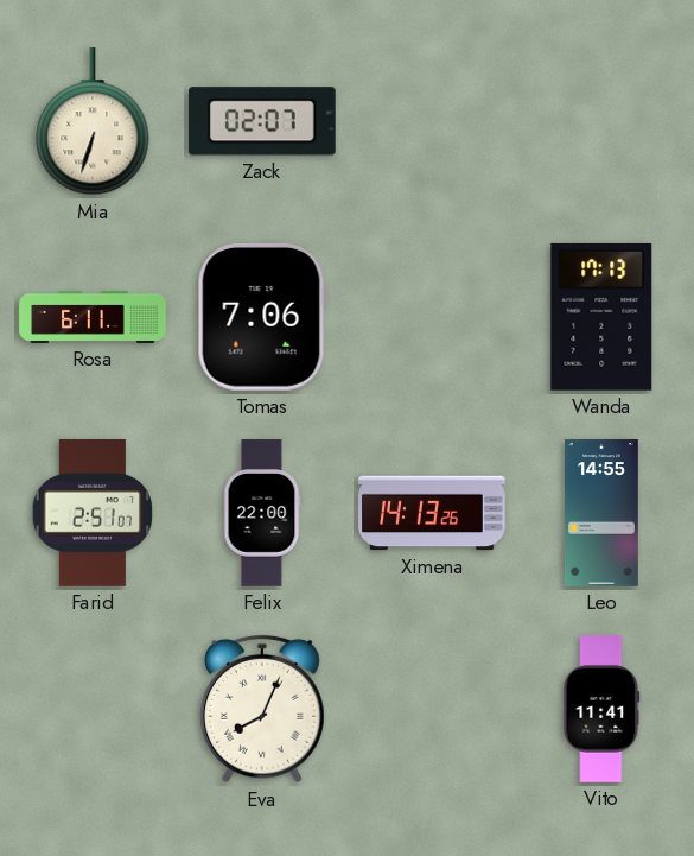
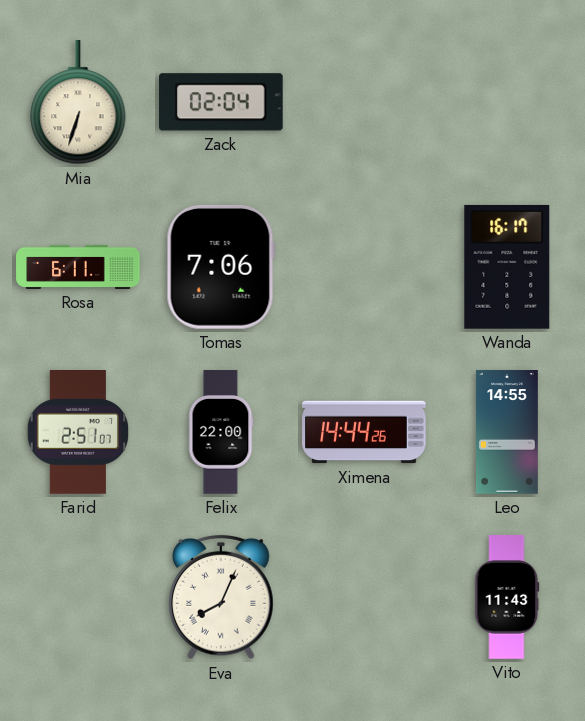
Zack: 02:07 -> 02:04
Wanda: 17:13 -> 16:17
Ximena: 14:13 -> 14:44
Vito: 11:41 -> 11:43
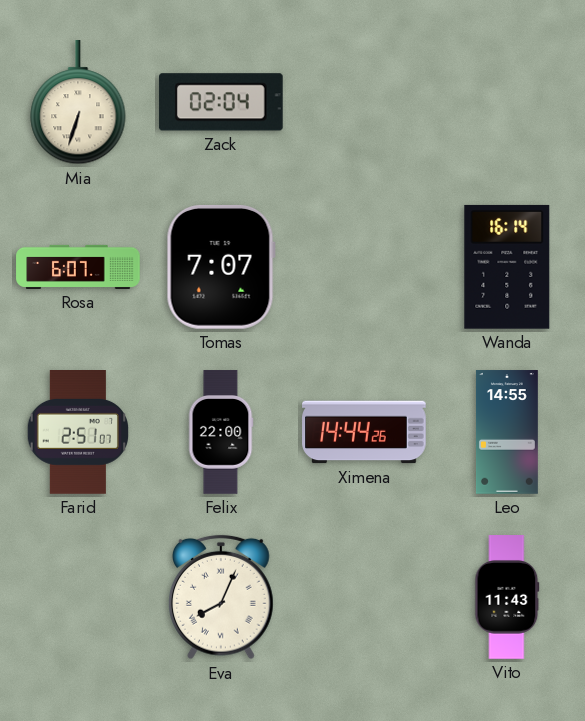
Rosa: 6:11 -> 6:07
Tomas: 7:06 -> 7:07
Wanda: 16:17 -> 16:14
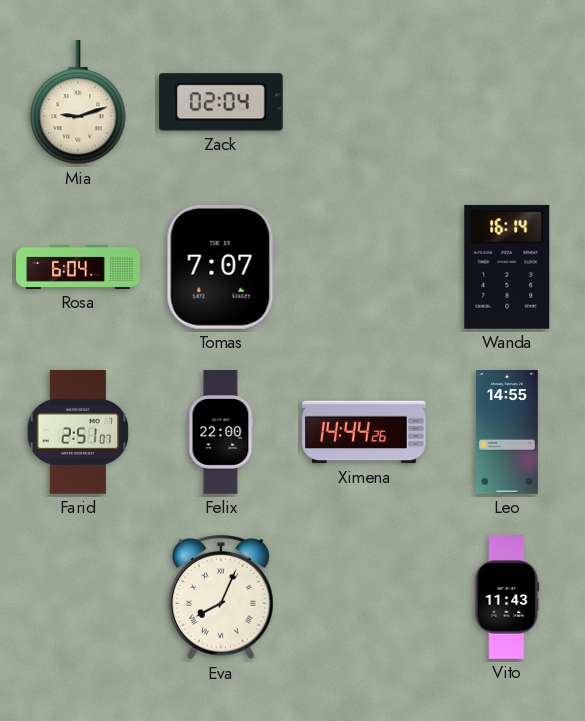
Mia: 6:33 -> 9:12
Rosa: 6:07 -> 6:04
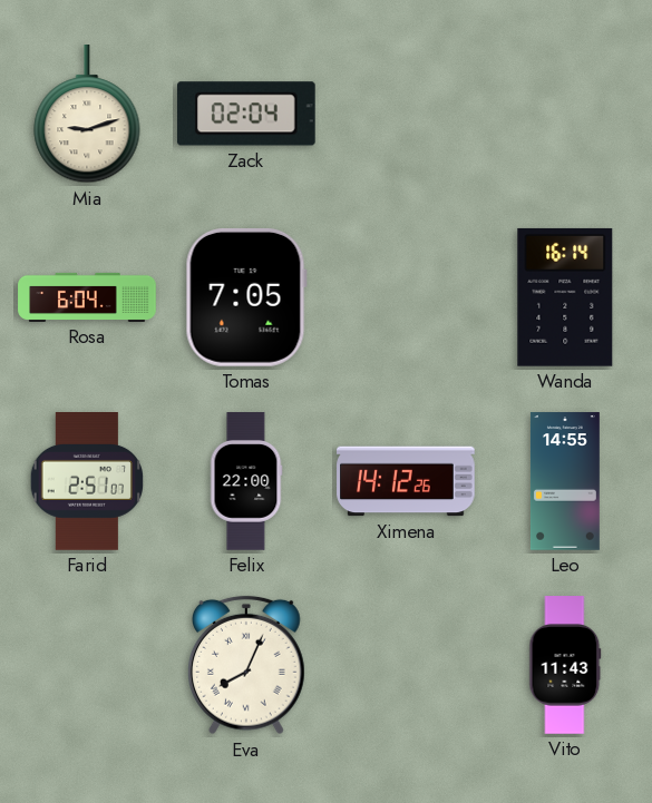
Tomas: 7:07 -> 7:05
Ximena: 14:44 -> 14:12
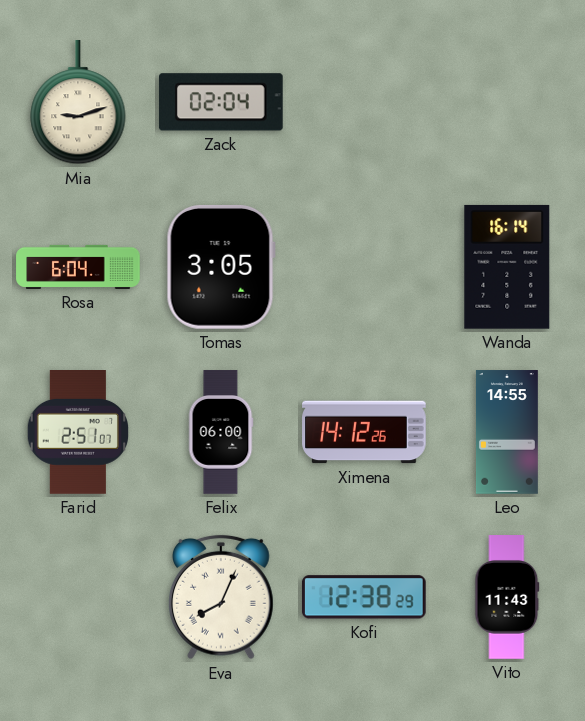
Tomas: 7:05 -> 3:05
Felix: 22:00 -> 06:00
Kofi: none -> 12:38
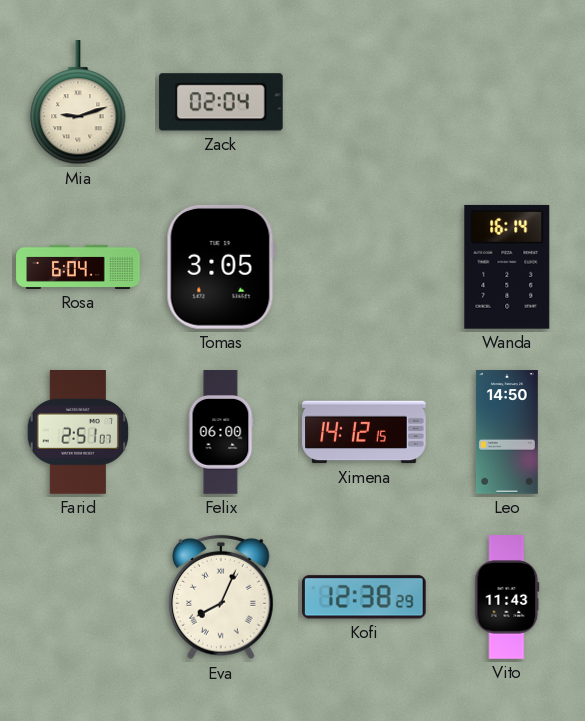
Ximena: 14:12:26 -> 14:12:15
Leo: 14:55 -> 14:50
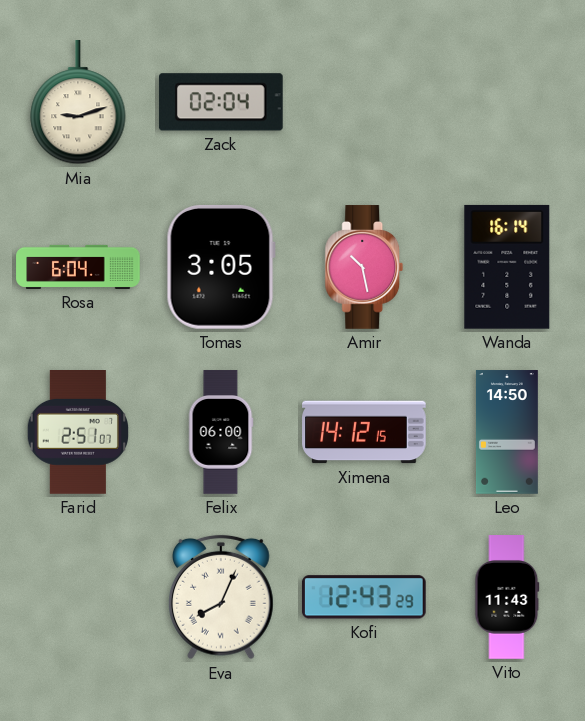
Amir: none -> 10:28
Kofi: 12:38 -> 12:43
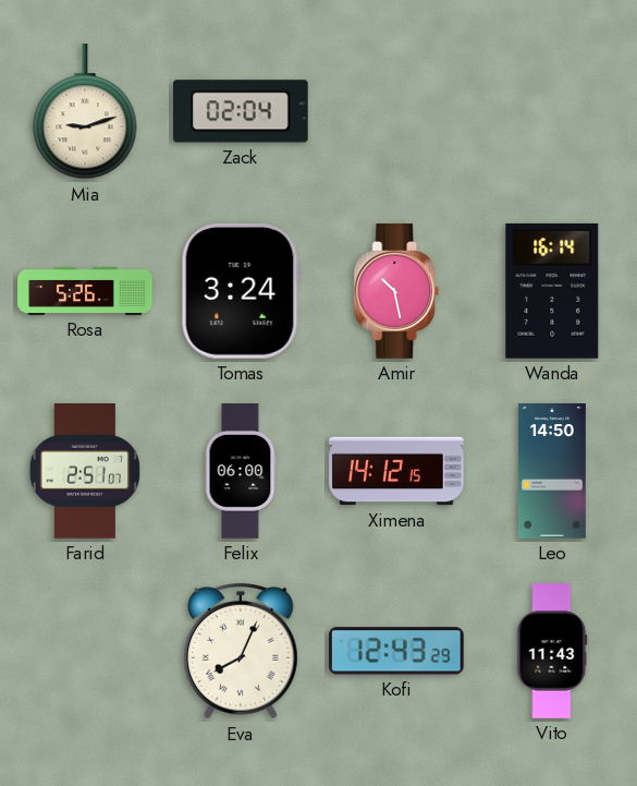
Rosa: 6:04 -> 5:26
Tomas: 3:05 -> 3:24
